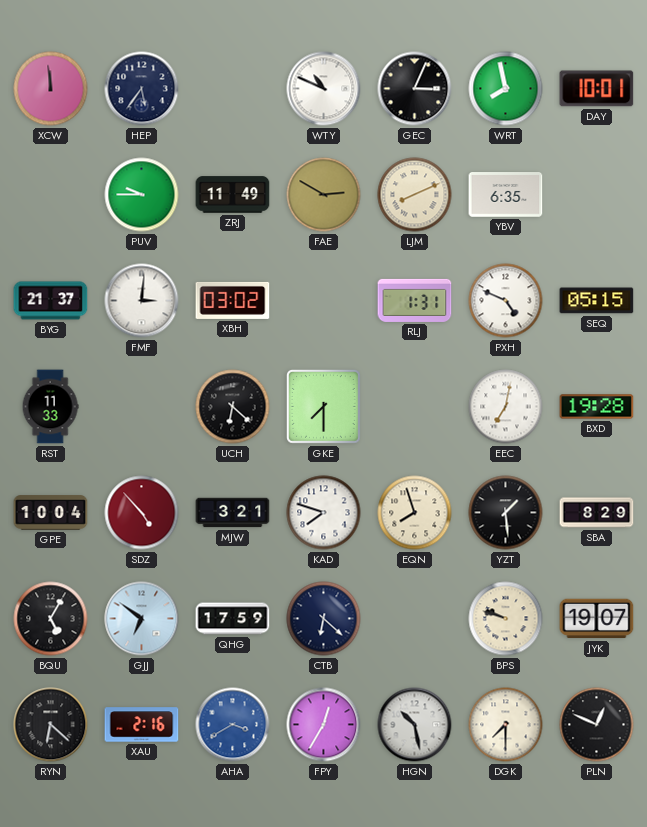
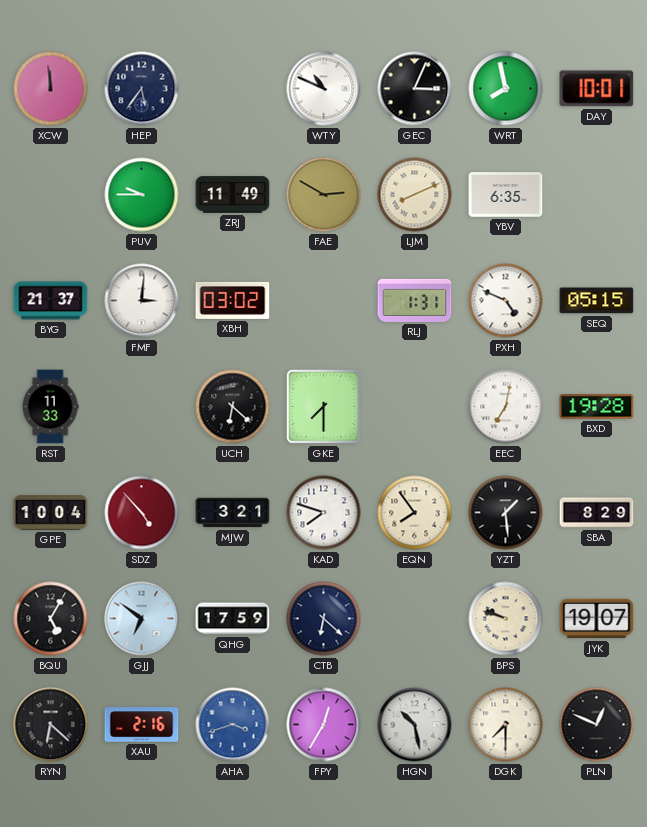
EQN: 7:57 -> 7:54
AHA: 3:40 -> 3:42
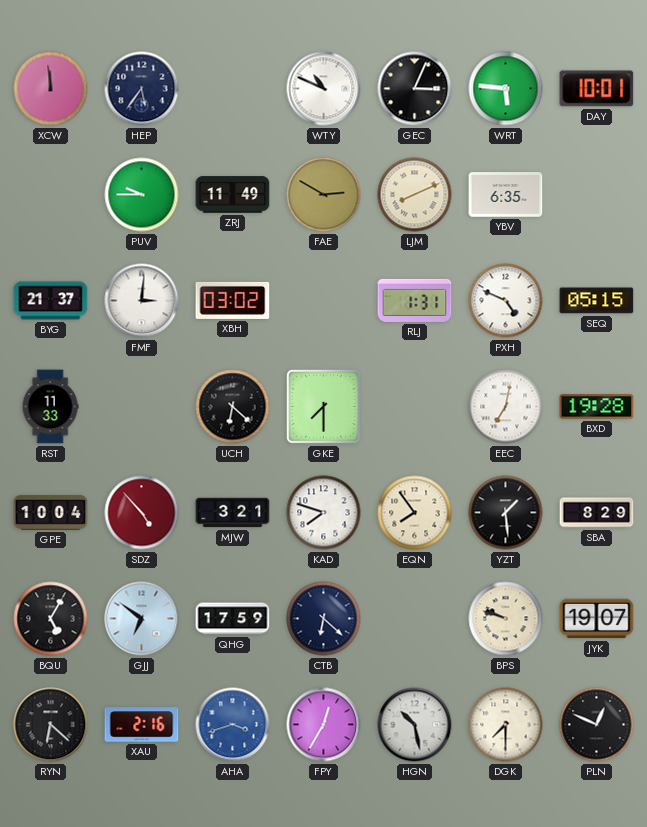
WRT: 7:58 -> 5:46
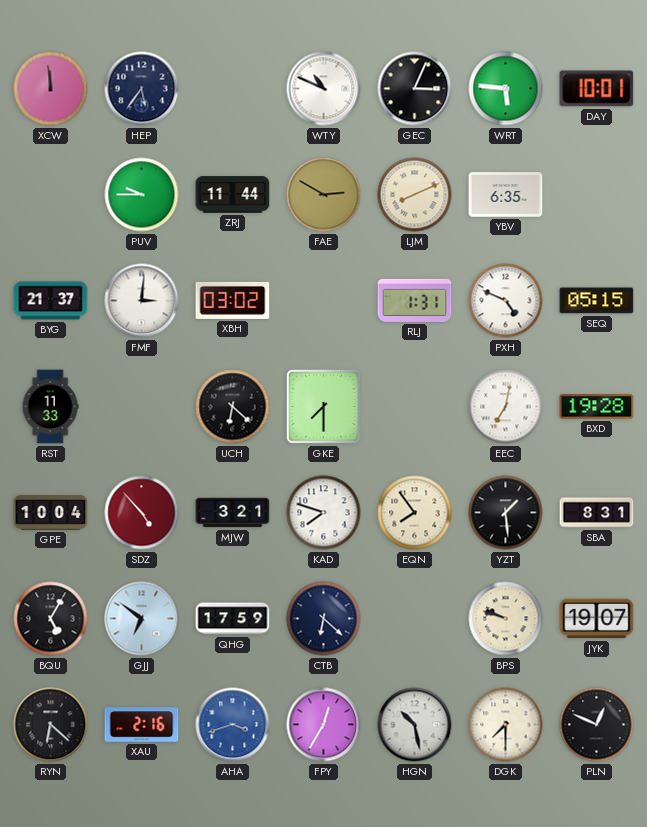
ZRJ: 11:49 -> 11:44
SBA: 8:29 -> 8:31
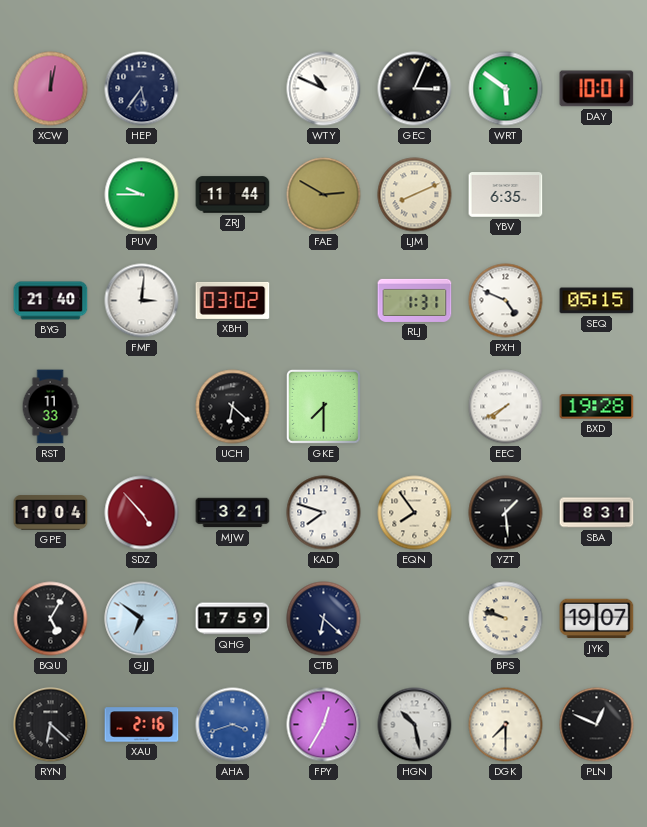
XCW: 11:59 -> 12:02
WRT: 5:46 -> 5:51
BYG: 21:37 -> 21:40
EEC: 7:02 -> 7:40
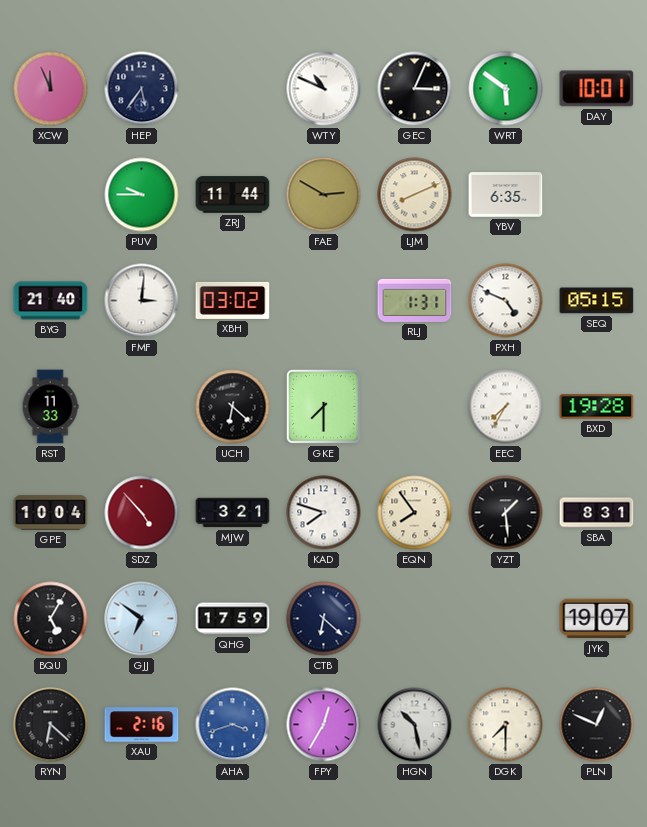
XCW: 12:02 -> 11:56
EEC: 7:40 -> 7:35
BPS: 9:48 -> none
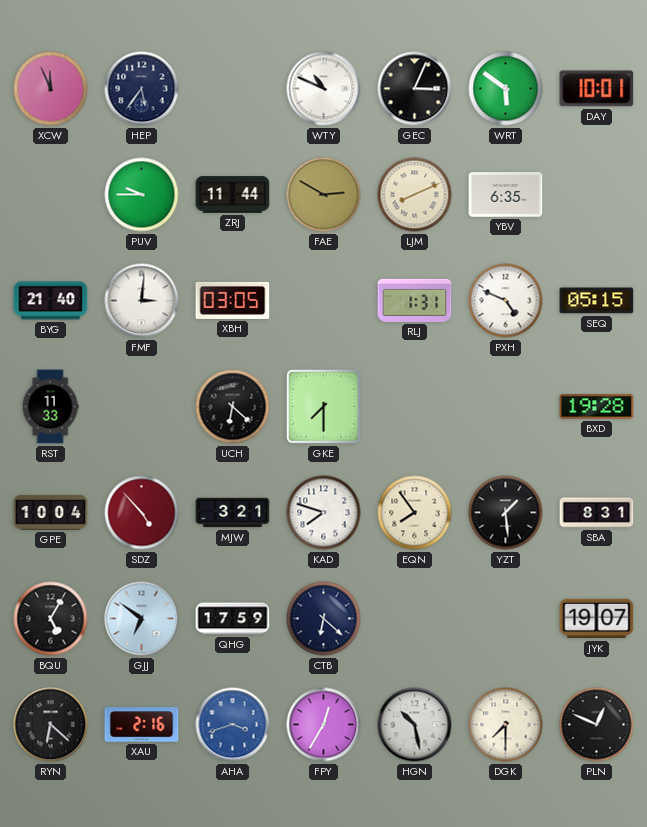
XBH: 03:02 -> 03:05
EEC: 7:35 -> none
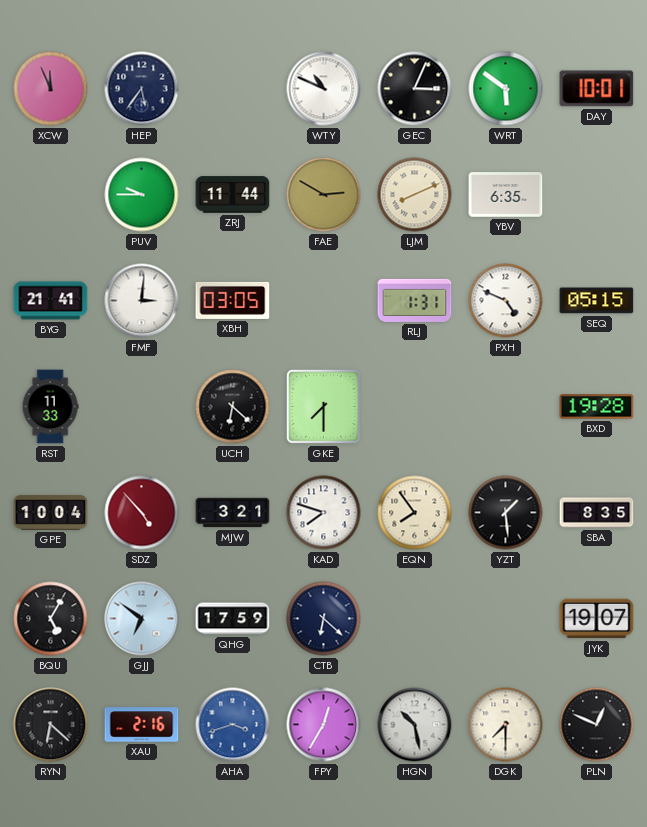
BYG: 21:40 -> 21:41
SBA: 8:31 -> 8:35
